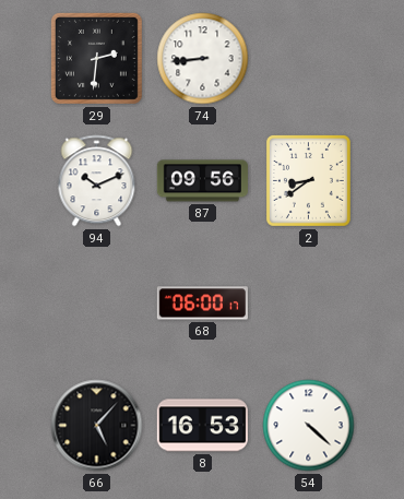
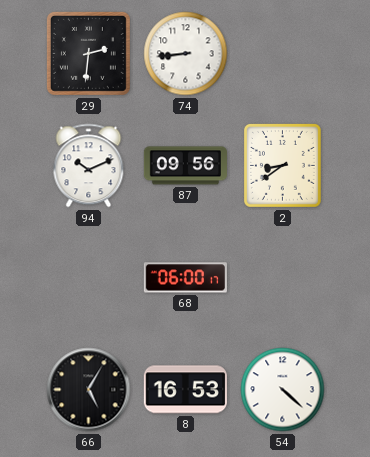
66: 5:07 -> 5:05
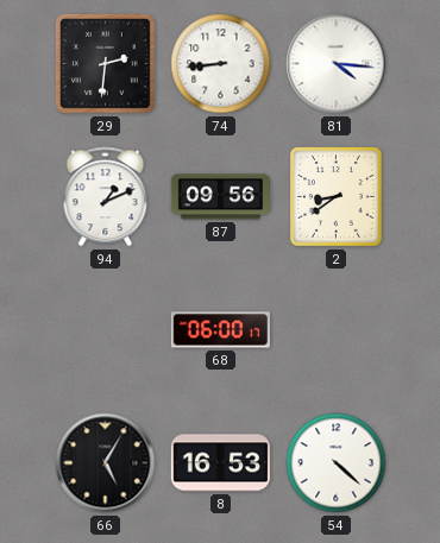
81: none -> 4:16
94: 10:11 -> 1:11
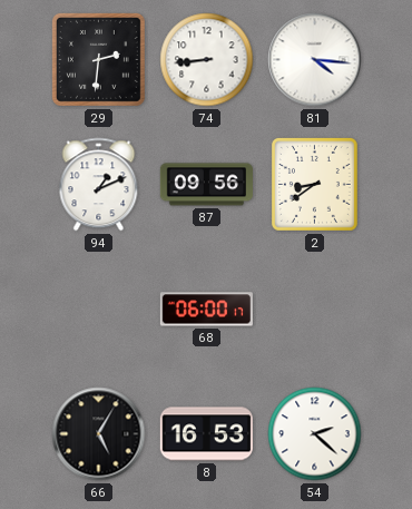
54: 4:22 -> 2:22
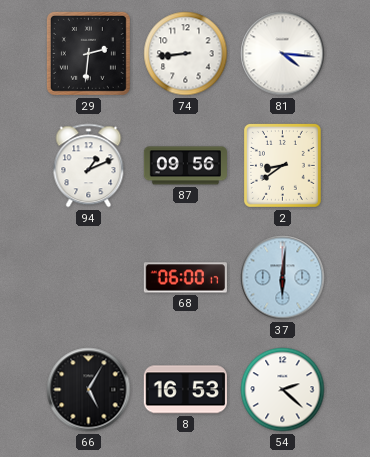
37: none -> 6:01
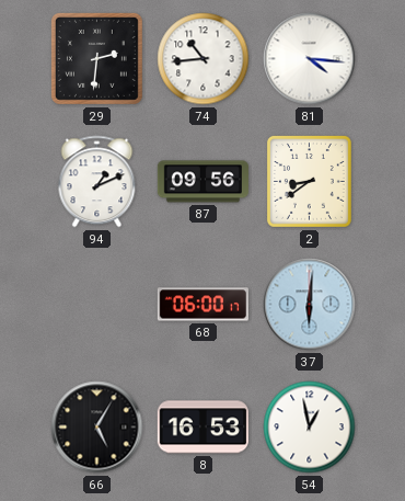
74: 8:44 -> 10:44
54: 2:22 -> 12:58
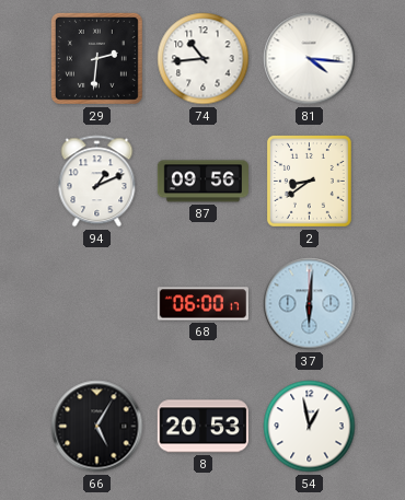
8: 16:53 -> 20:53
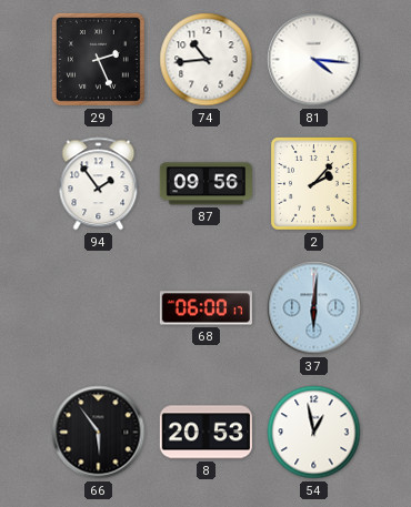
29: 2:31 -> 2:26
94: 1:11 -> 1:54
2: 8:39 -> 2:07
66: 5:05 -> 5:54
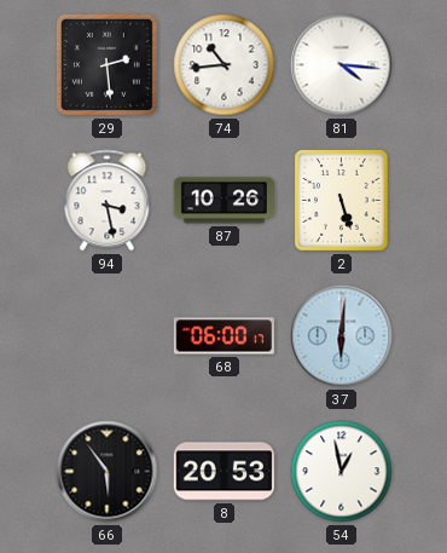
29: 2:26 -> 2:29
94: 1:54 -> 3:28
87: 09:56 -> 10:26
2: 2:07 -> 5:27
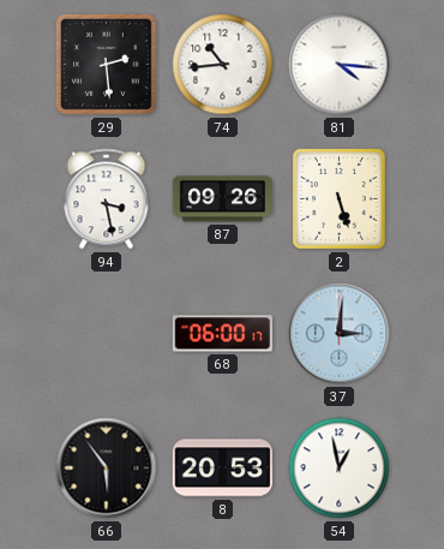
87: 10:26 -> 09:26
37: 6:01 -> 3:01
